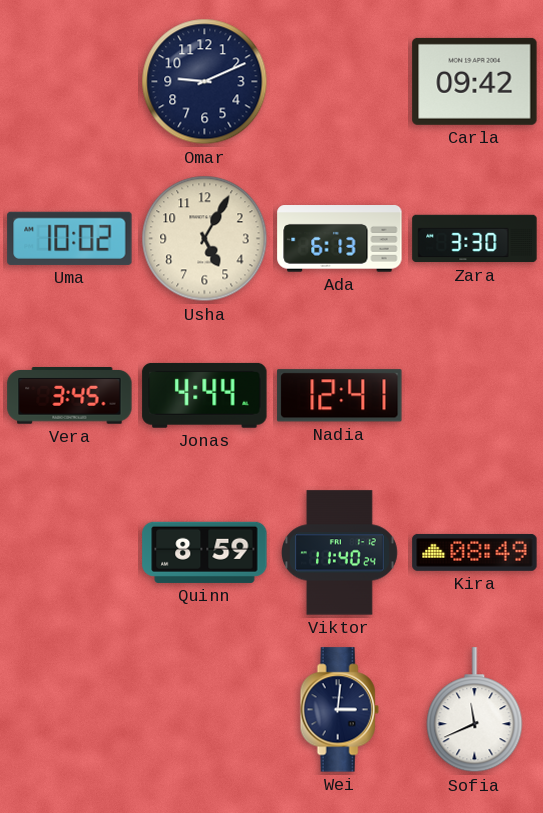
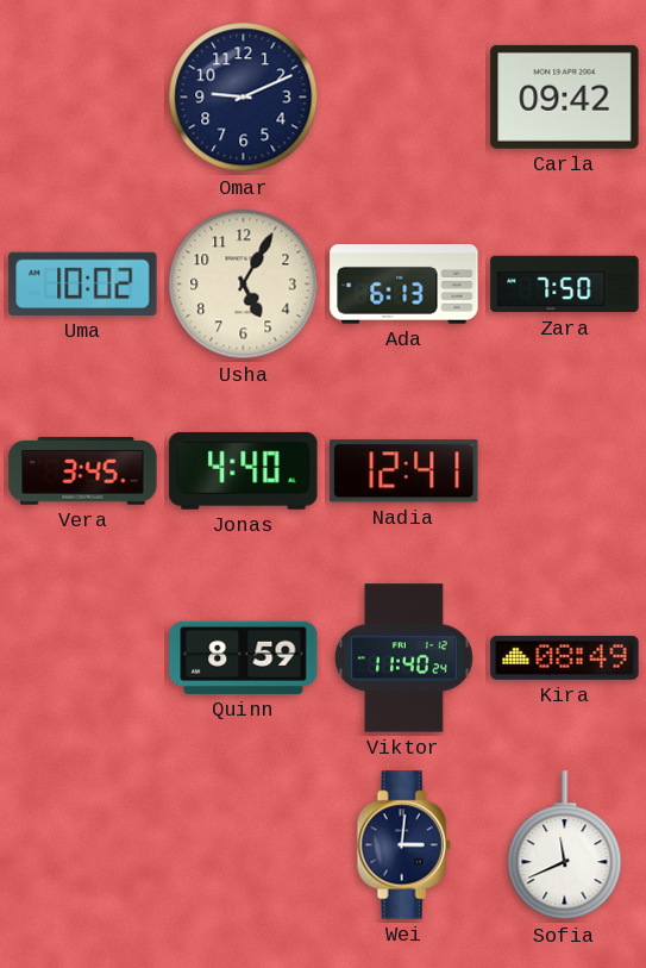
Zara: 3:30 -> 7:50
Jonas: 4:44 -> 4:40
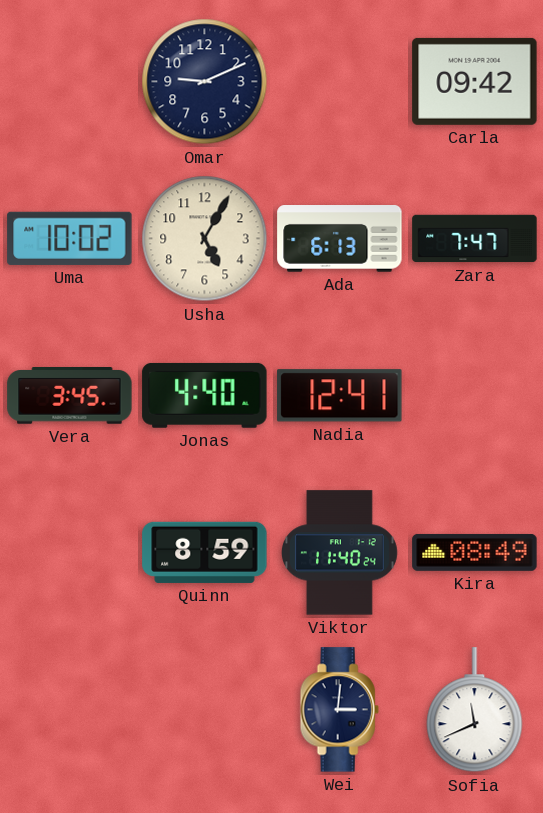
Zara: 7:50 -> 7:47
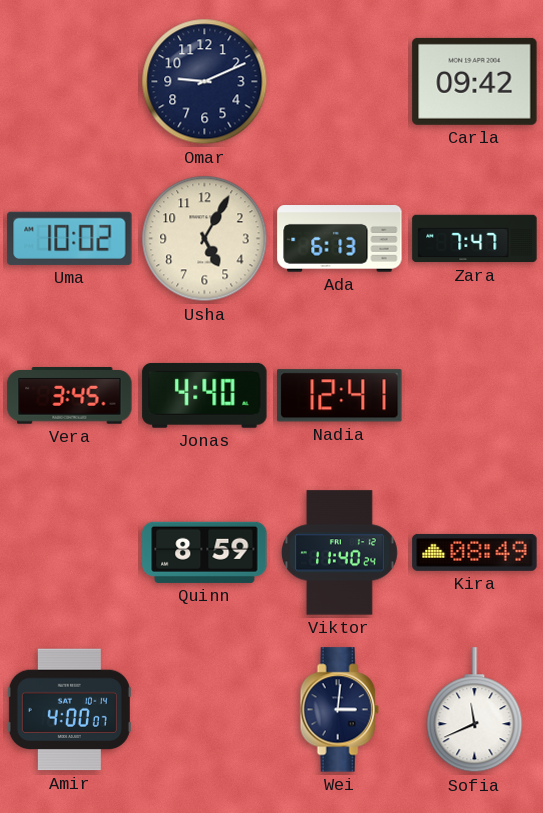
Amir: none -> 4:00
